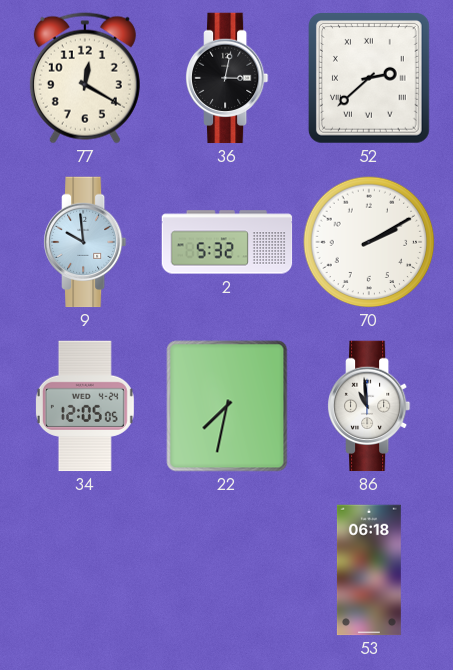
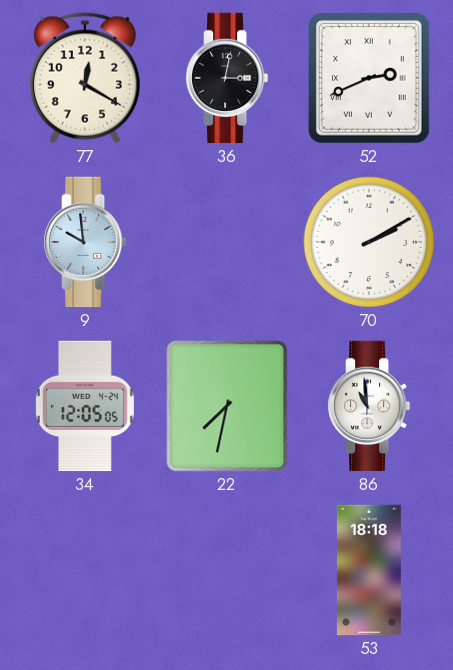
52: 2:38 -> 2:41
2: 5:32 -> none
53: 06:18 -> 18:18
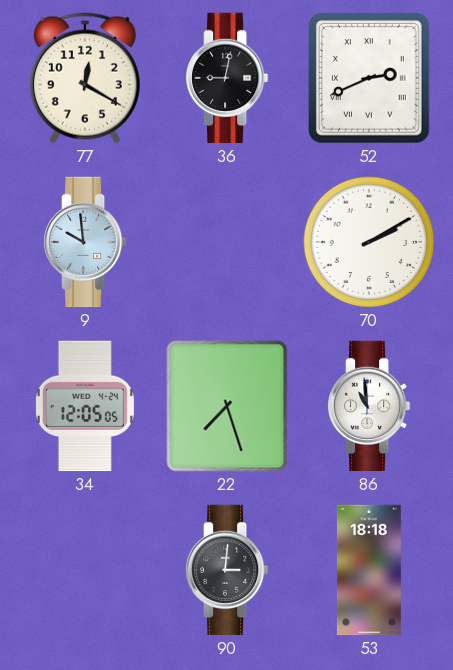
36: 3:02 -> 9:02
22: 7:32 -> 7:27
90: none -> 3:01
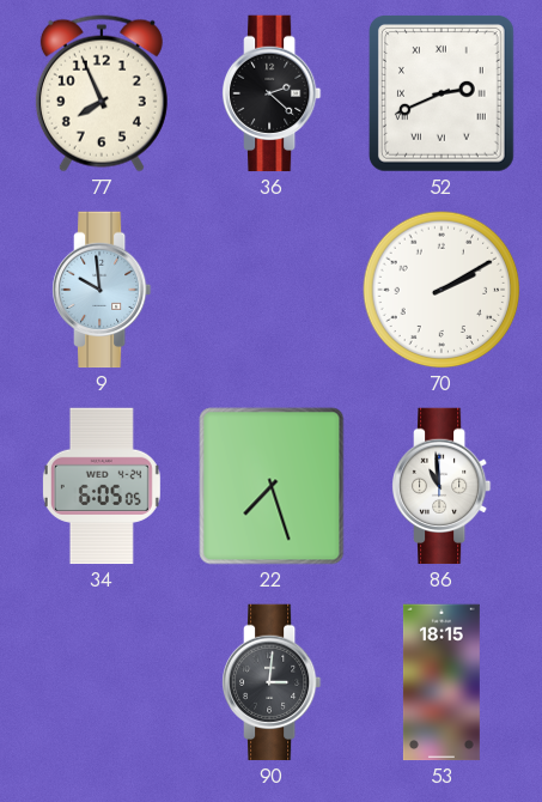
77: 12:20 -> 7:56
36: 9:02 -> 2:22
34: 12:05 -> 6:05
53: 18:18 -> 18:15
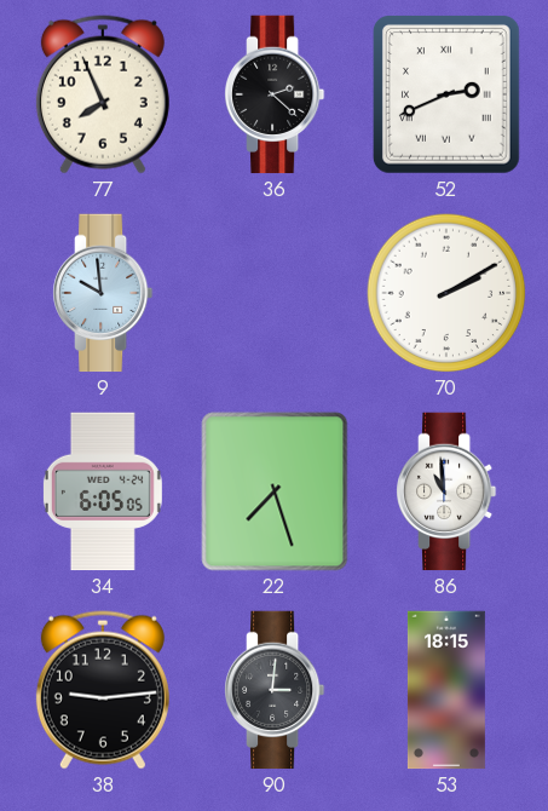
38: none -> 9:14
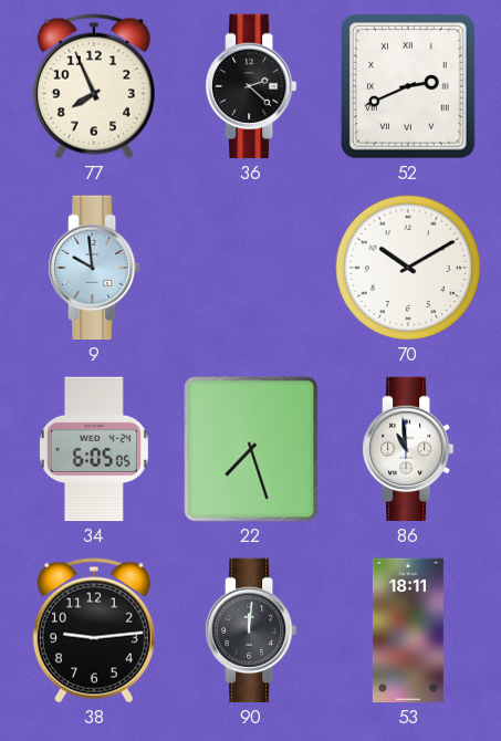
70: 2:10 -> 10:10
90: 3:01 -> 12:01
53: 18:15 -> 18:11
